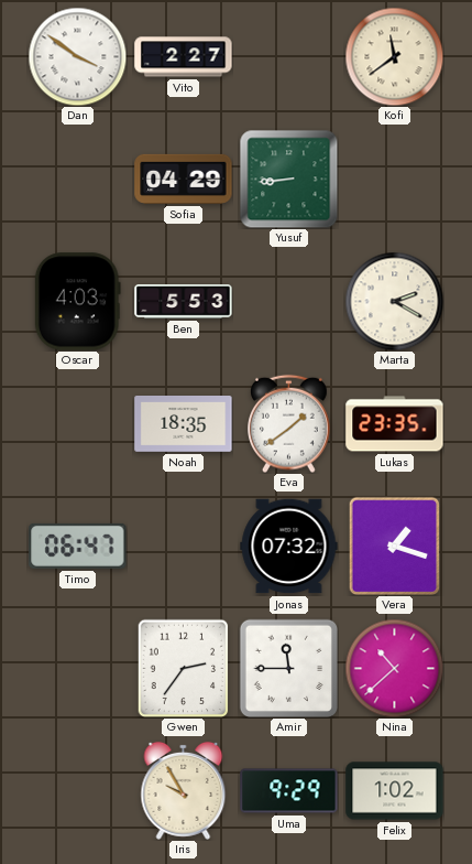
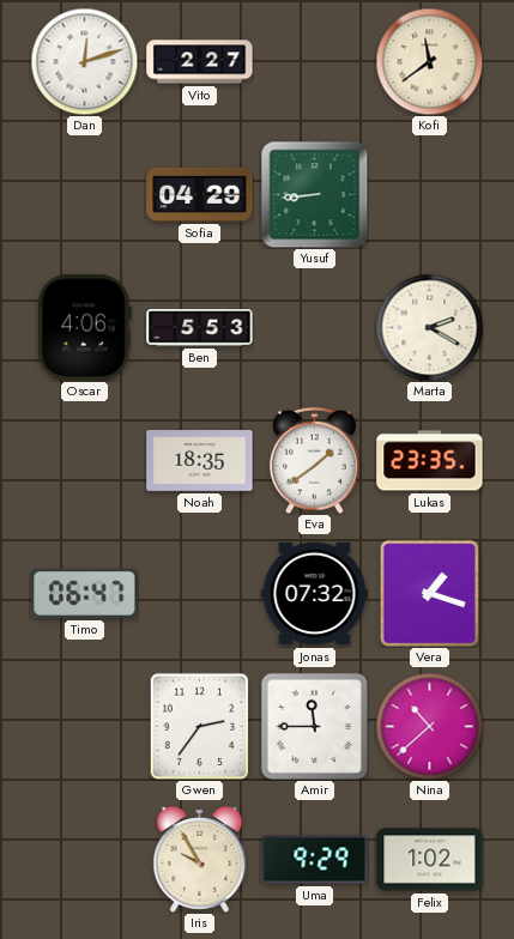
Dan: 3:51 -> 12:12
Oscar: 4:03 -> 4:06
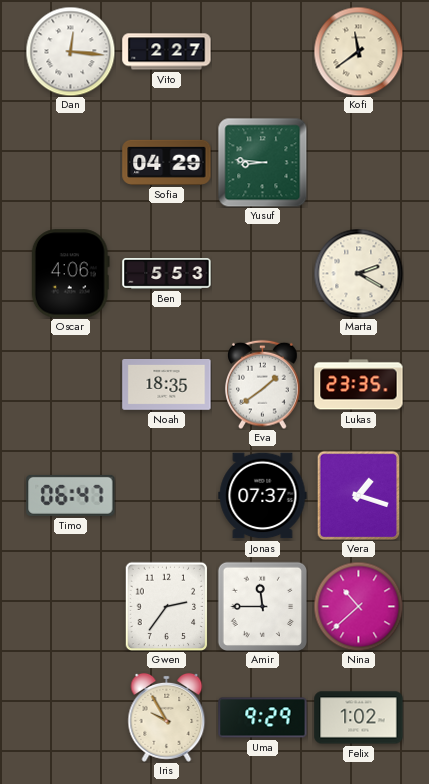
Dan: 12:12 -> 12:16
Yusuf: 8:44 -> 8:46
Jonas: 07:32 -> 07:37
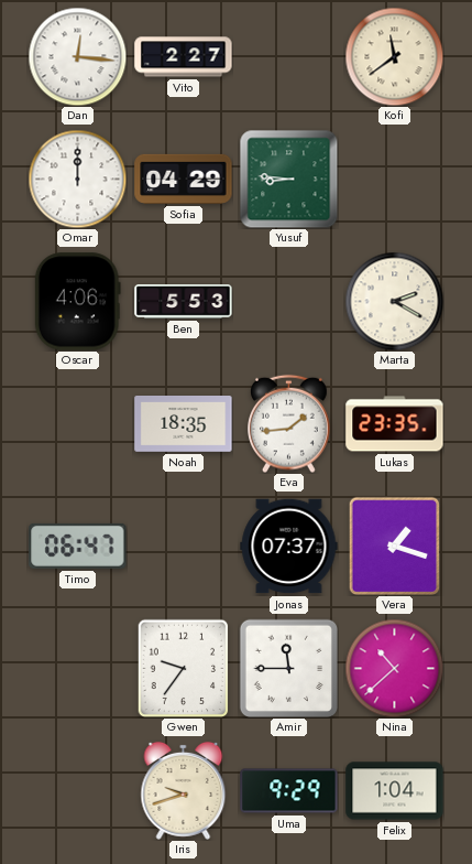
Omar: none -> 12:00
Eva: 1:39 -> 1:44
Gwen: 2:36 -> 9:36
Iris: 9:55 -> 9:42
Felix: 1:02 -> 1:04
